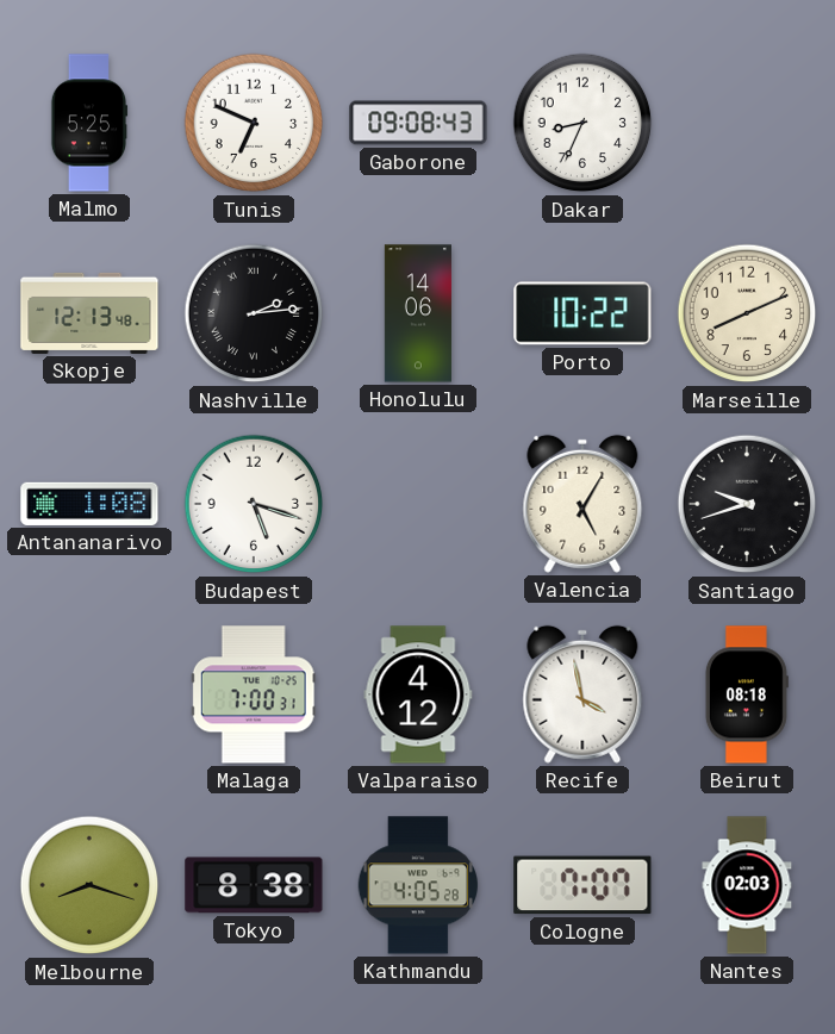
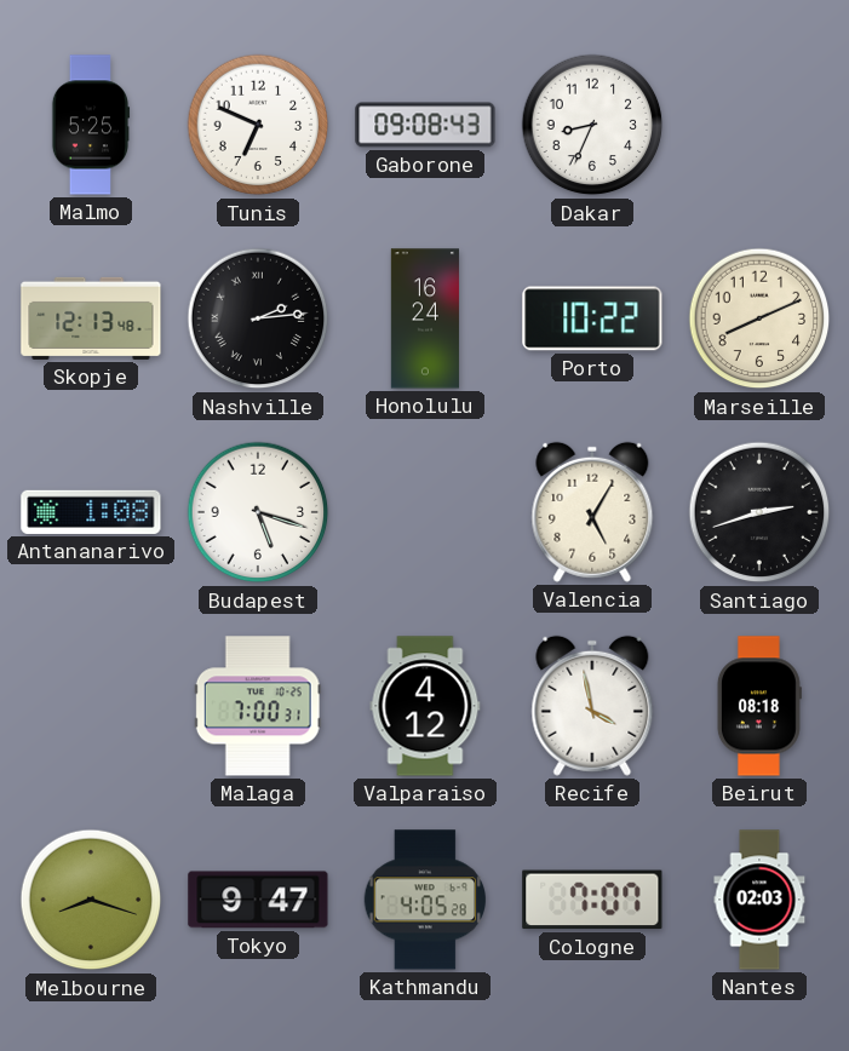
Honolulu: 14:06 -> 16:24
Santiago: 9:42 -> 2:42
Tokyo: 8:38 -> 9:47
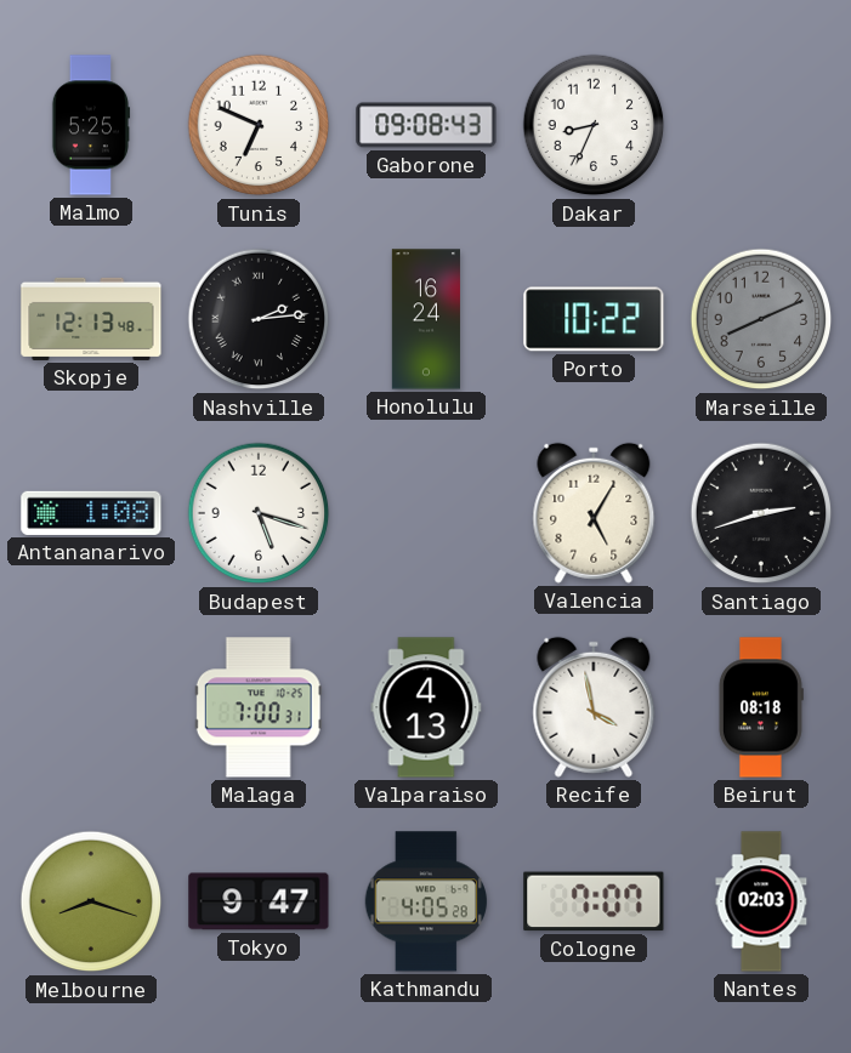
Marseille dial: cream -> grey
Valparaiso: 4:12 -> 4:13
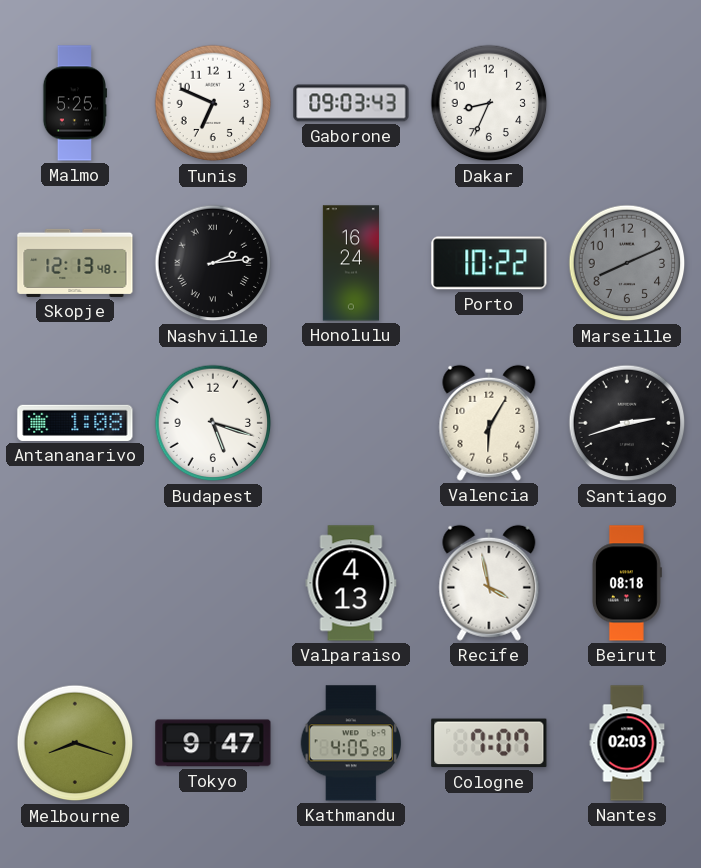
Gaborone: 09:08 -> 09:03
Valencia: 5:05 -> 6:05
Malaga: 7:00 -> none
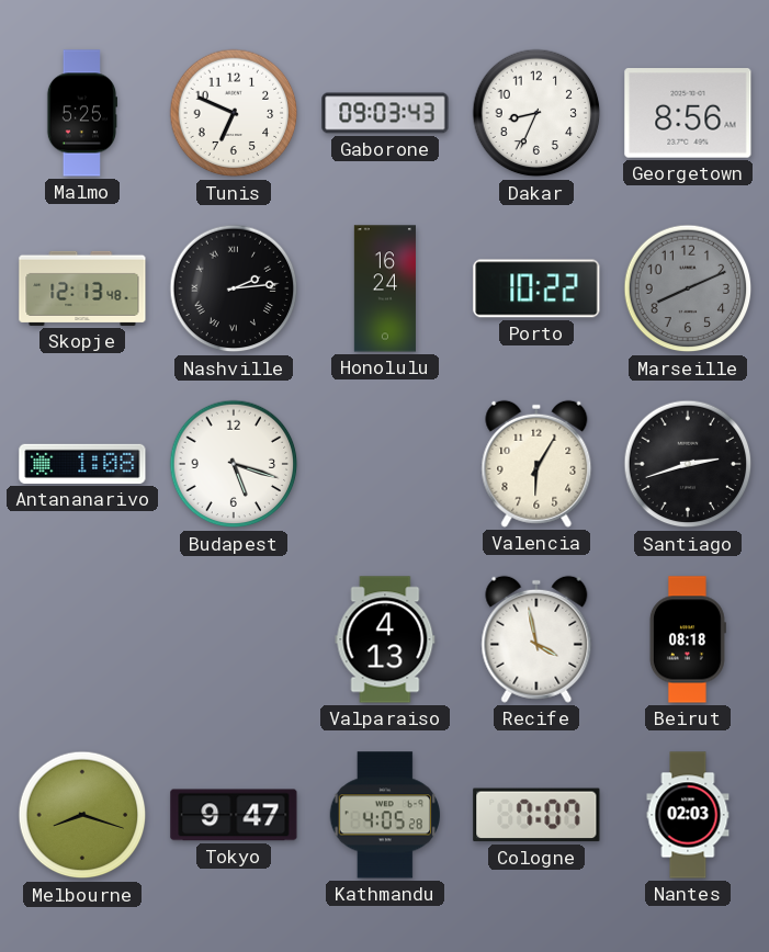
Georgetown: none -> 8:56
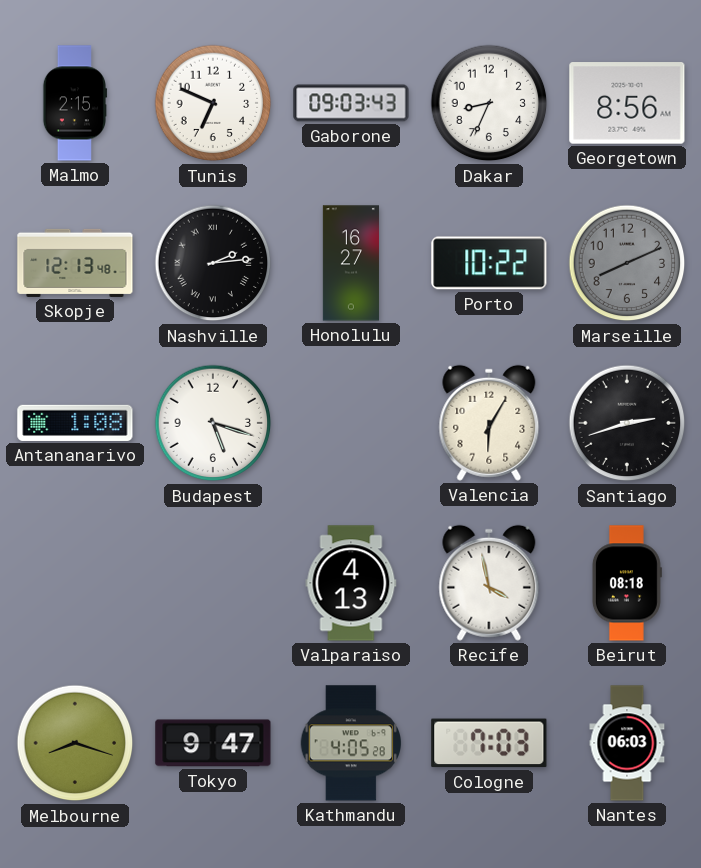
Malmo: 5:25 -> 2:15
Honolulu: 16:24 -> 16:27
Cologne: 7:07 -> 7:03
Nantes: 02:03 -> 06:03
